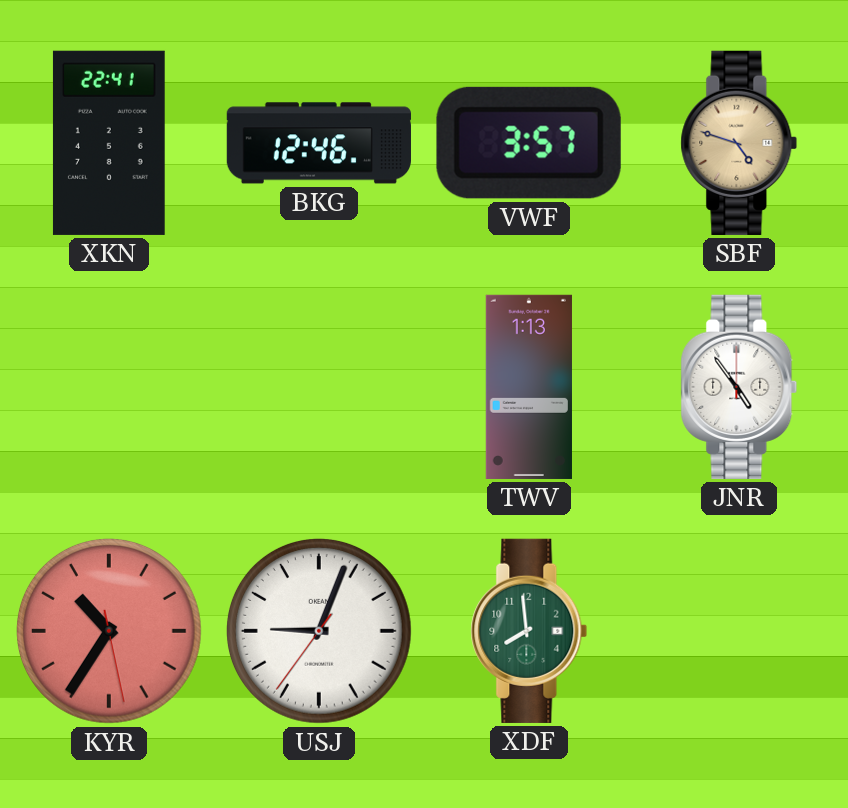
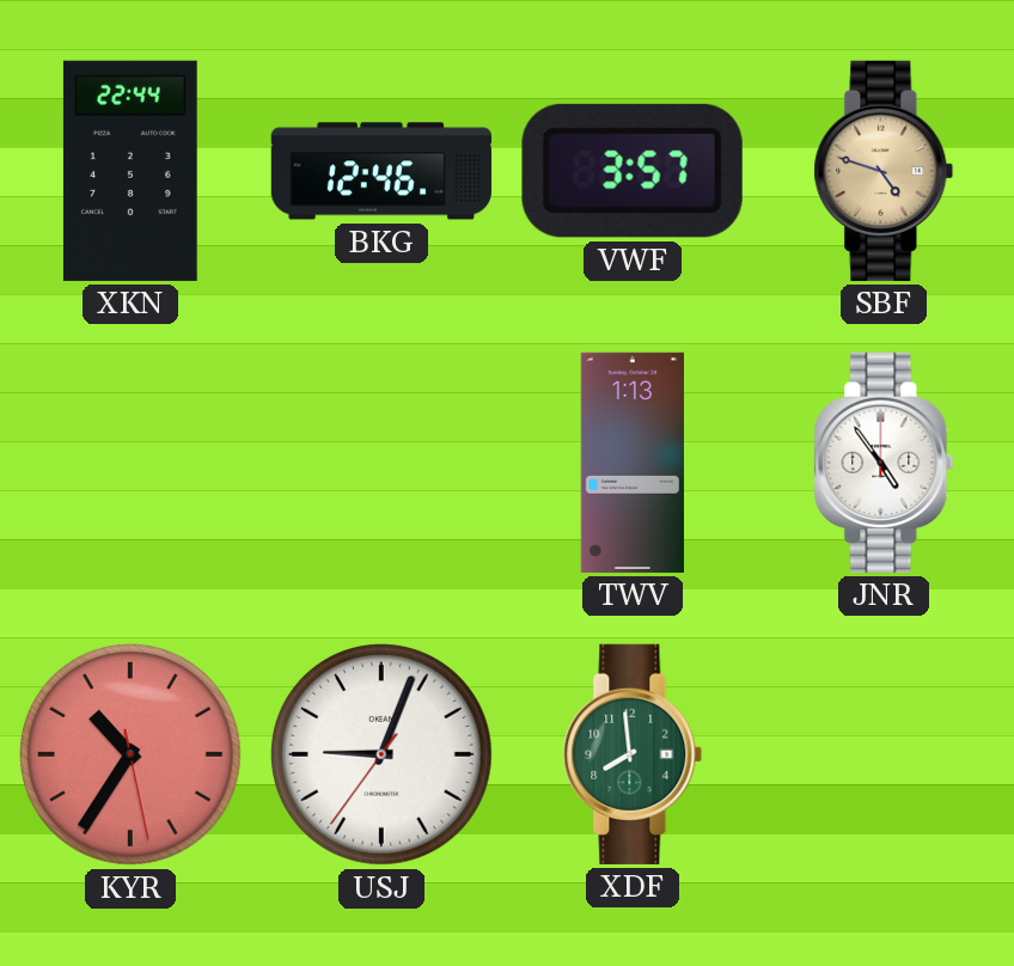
XKN: 22:41 -> 22:44
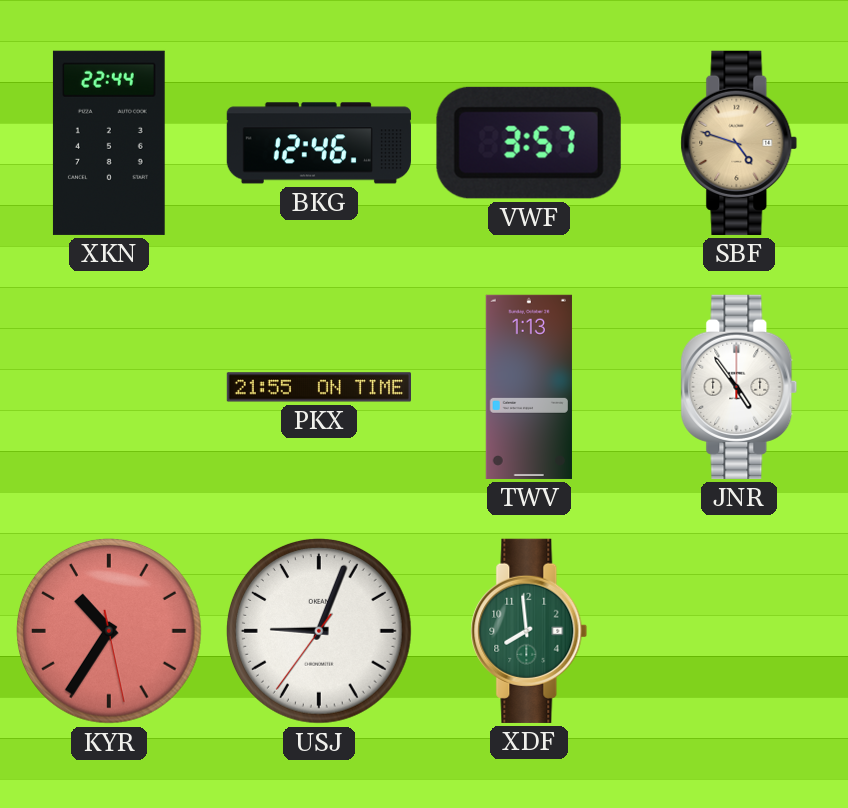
PKX: none -> 21:55
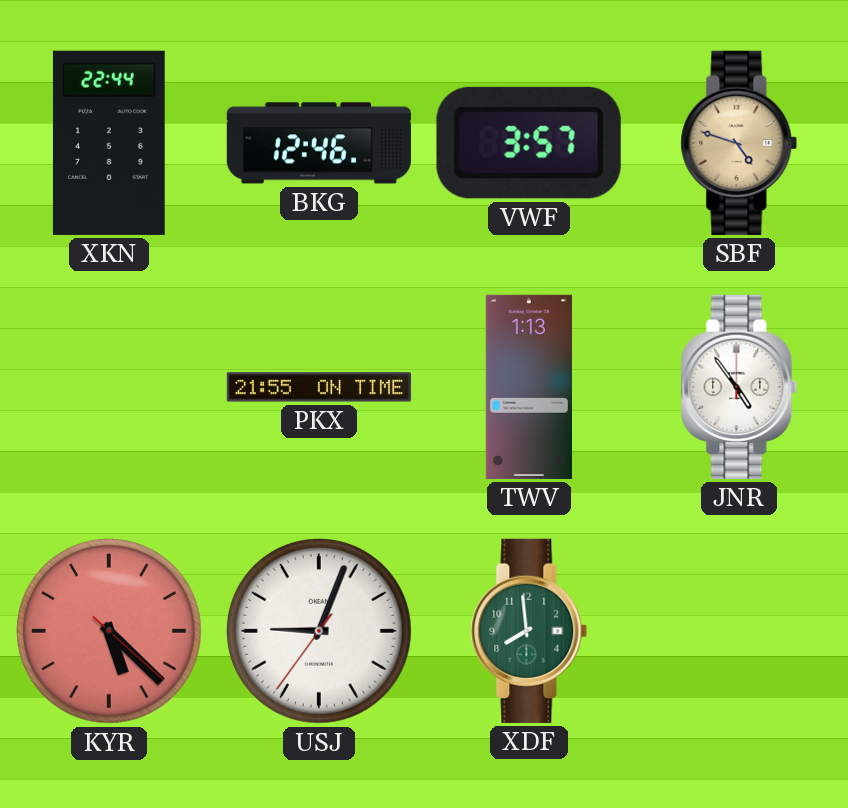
KYR: 10:35 -> 5:22
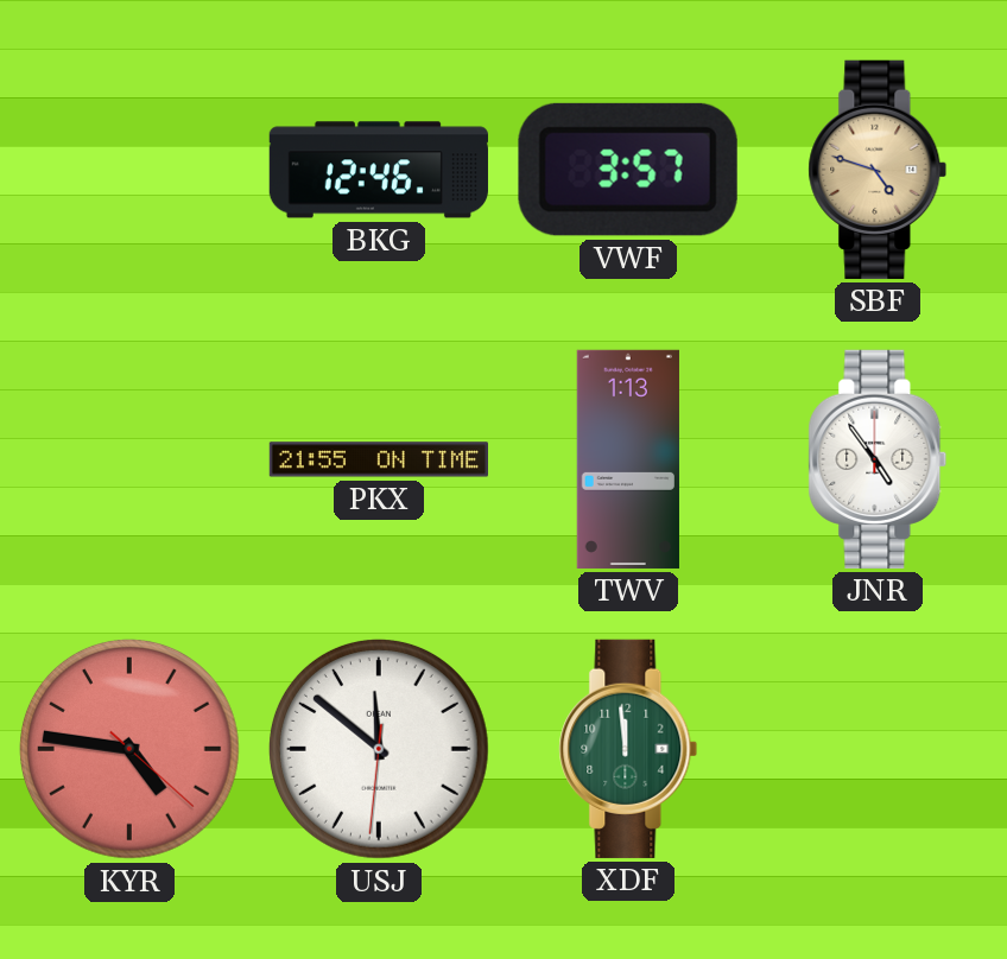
XKN: 22:44 -> none
KYR: 5:22 -> 4:46
USJ: 9:03 -> 11:51
XDF: 7:59 -> 11:59
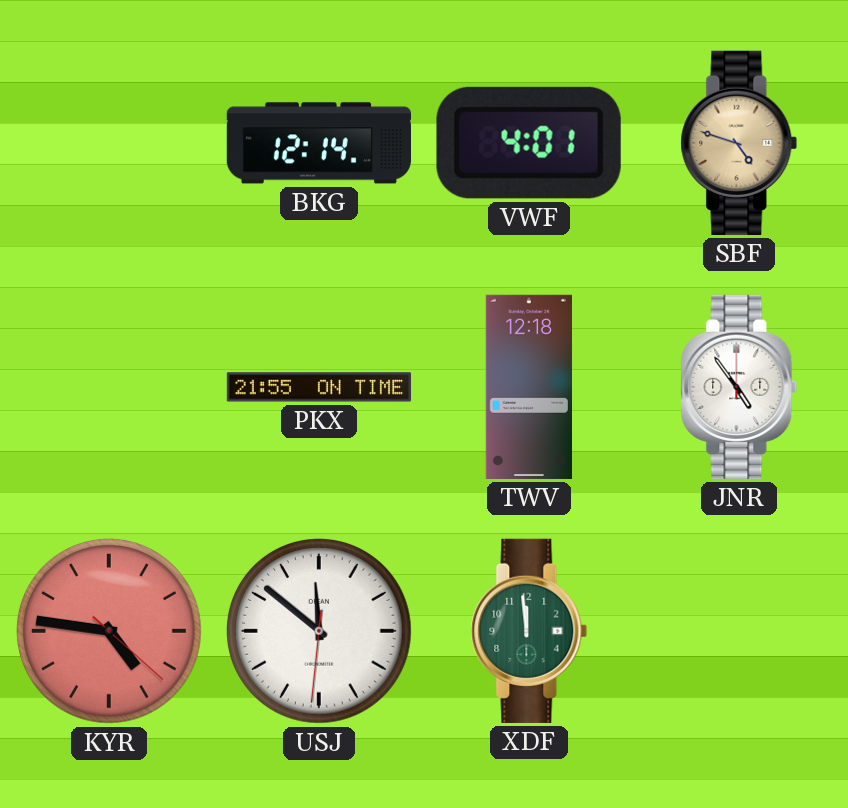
BKG: 12:46 -> 12:14
VWF: 3:57 -> 4:01
TWV: 1:13 -> 12:18
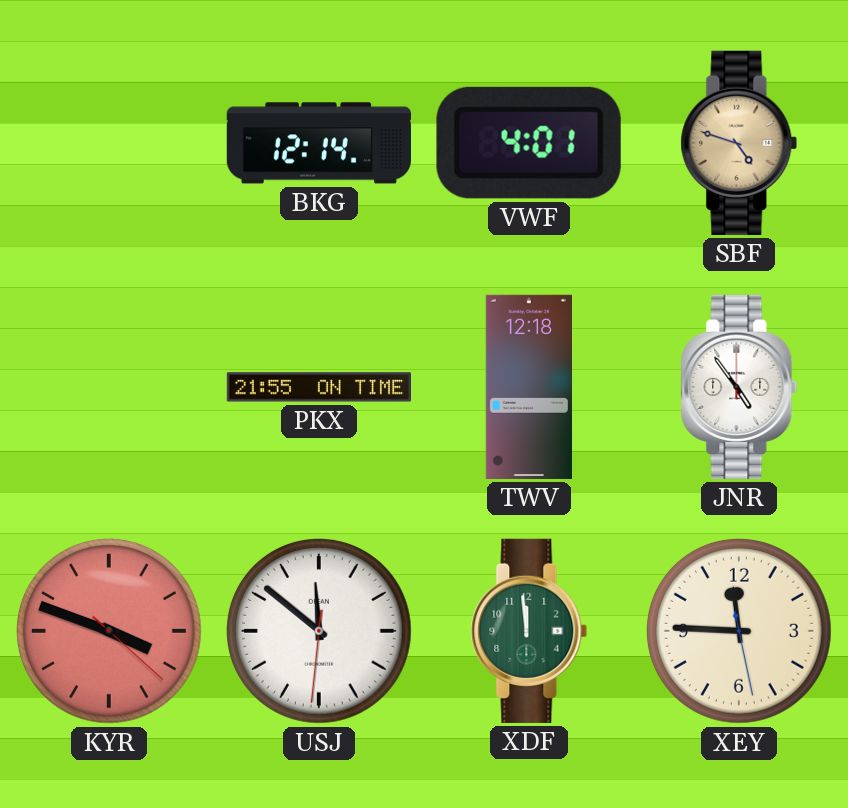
KYR: 4:46 -> 3:48
XEY: none -> 11:45
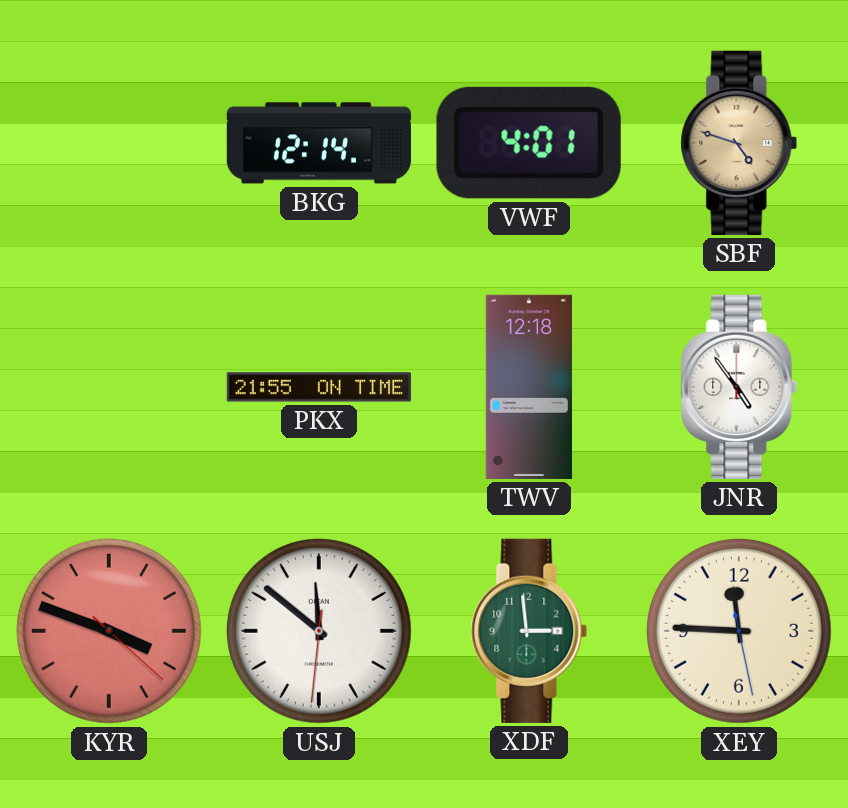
XDF: 11:59 -> 2:59
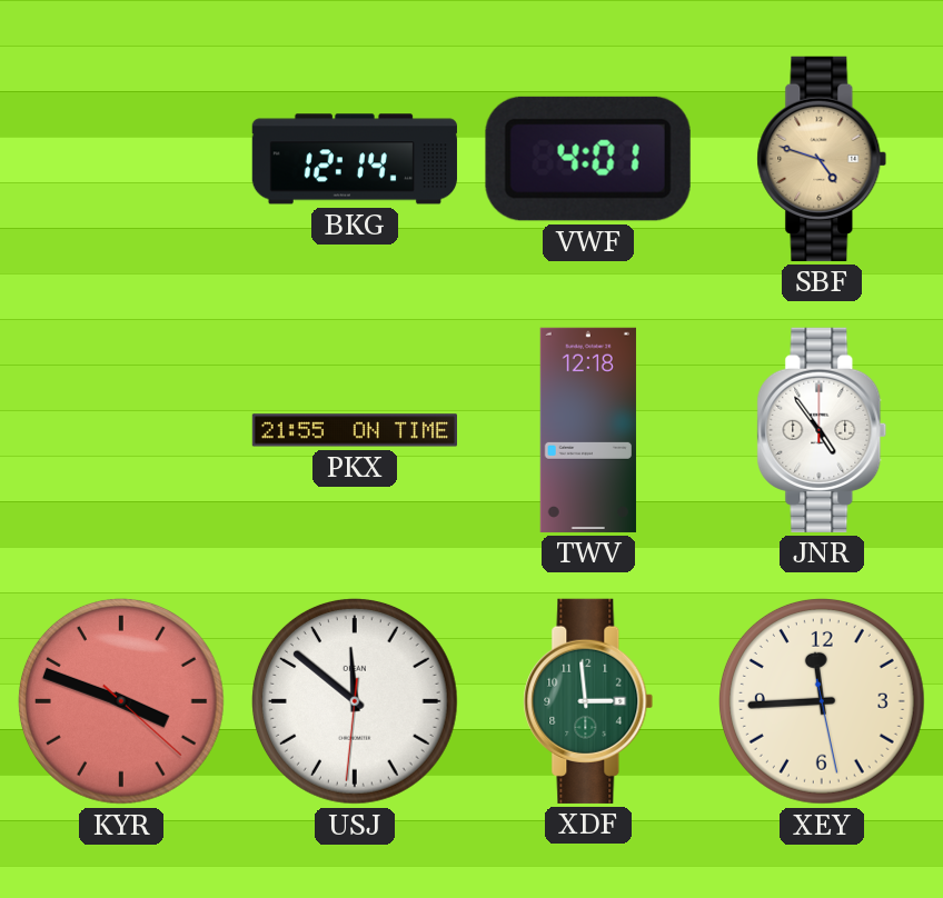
XEY: 11:45 -> 11:44
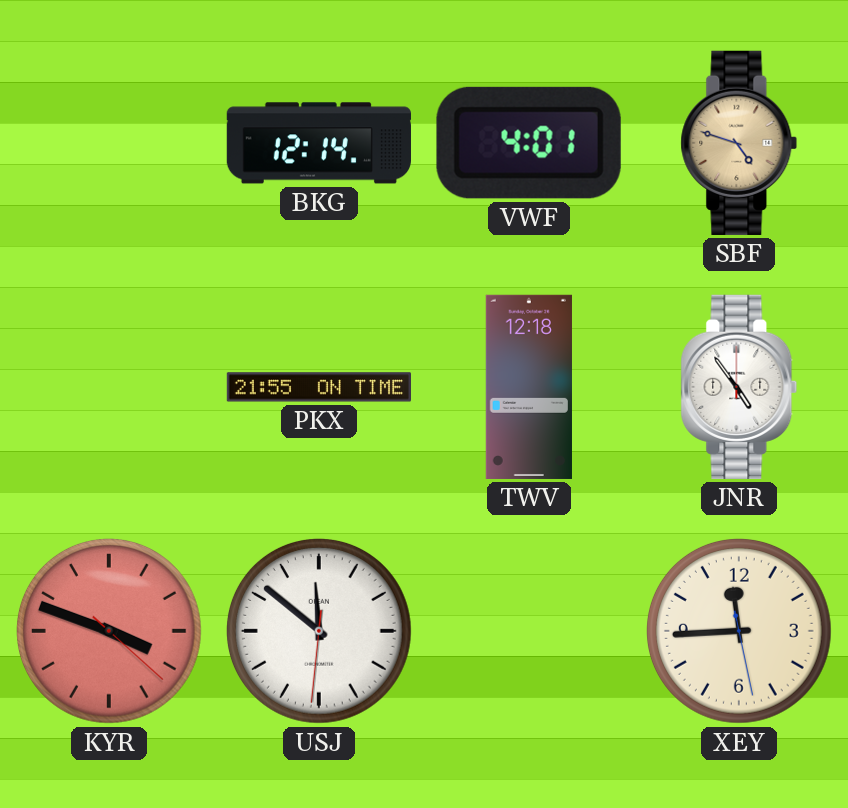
XDF: 2:59 -> none
